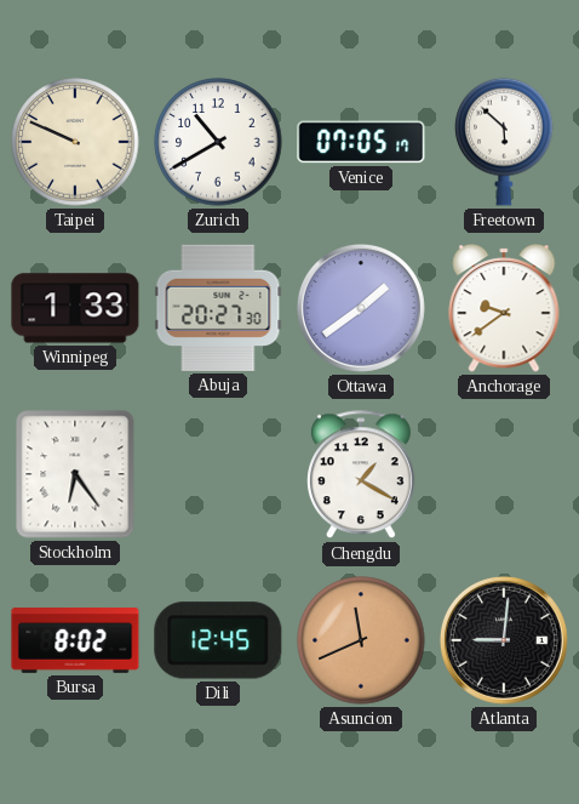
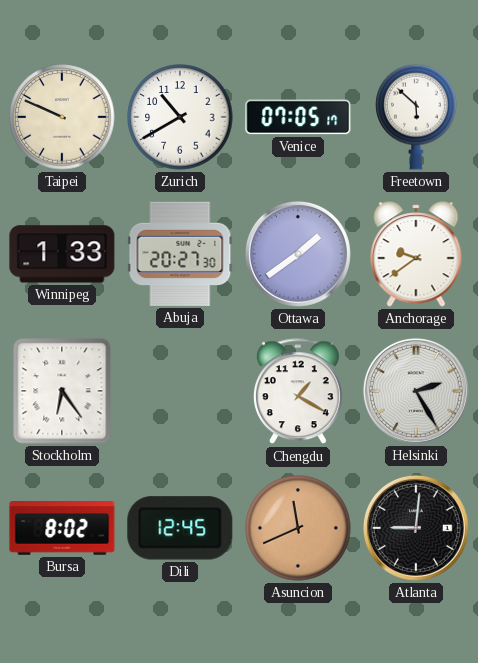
Helsinki: none -> 2:25
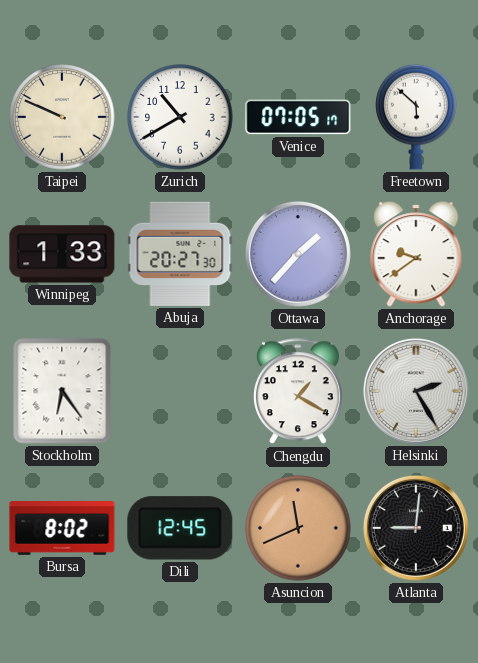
Ottawa: 1:39 -> 1:37
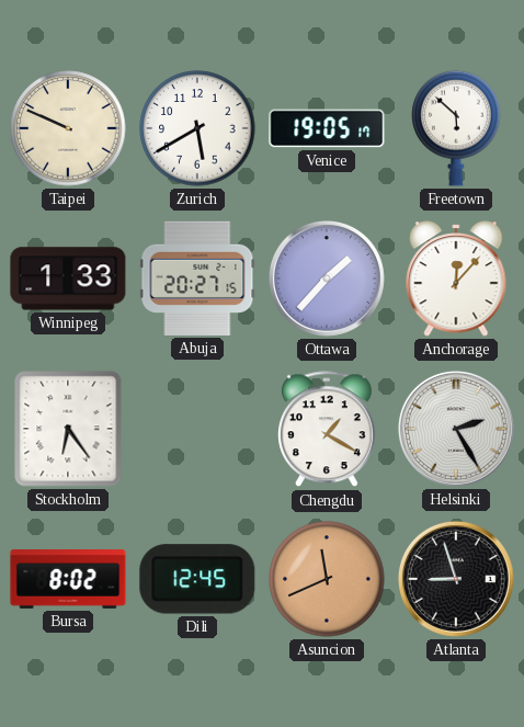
Zurich: 10:40 -> 5:40
Venice: 07:05 -> 19:05
Abuja: 20:27:30 -> 20:27:15
Anchorage: 9:39 -> 12:07
Atlanta: 9:01 -> 8:57
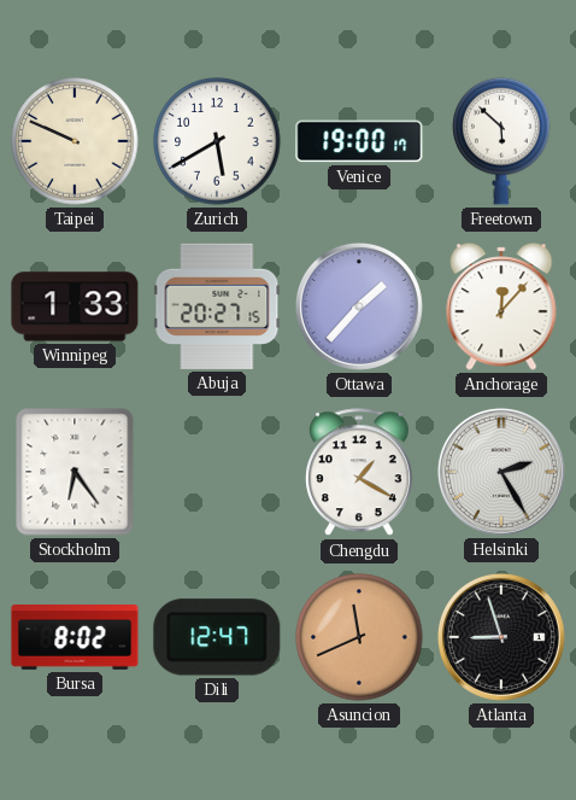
Venice: 19:05 -> 19:00
Dili: 12:45 -> 12:47
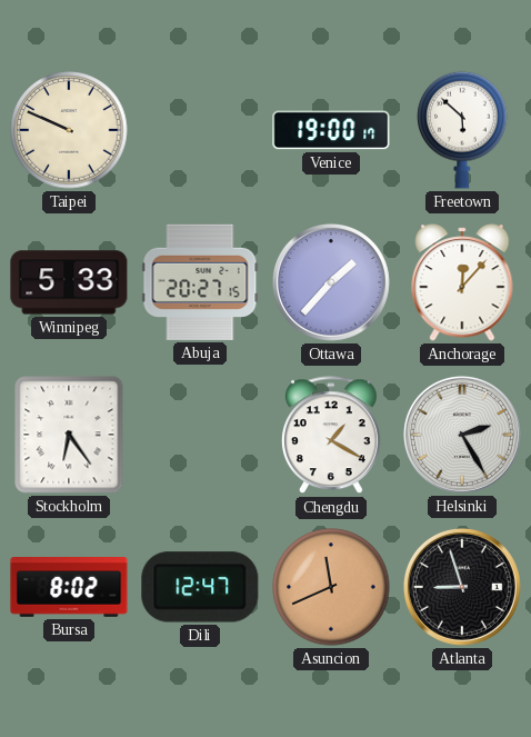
Zurich: 5:40 -> none
Winnipeg: 1:33 -> 5:33
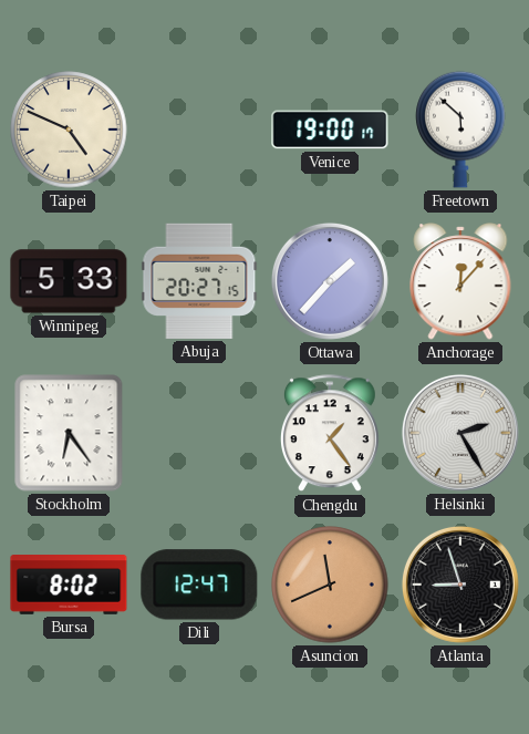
Taipei: 9:49 -> 4:49
Chengdu: 1:20 -> 1:24
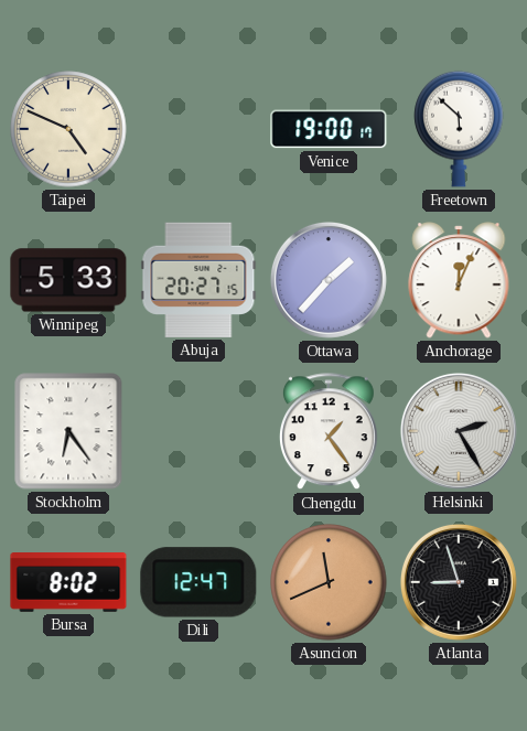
Anchorage: 12:07 -> 12:04
